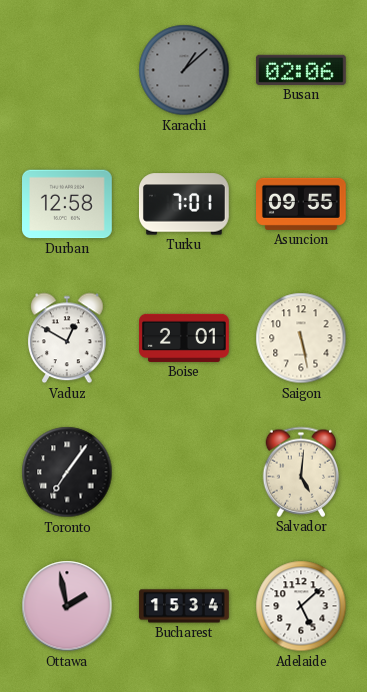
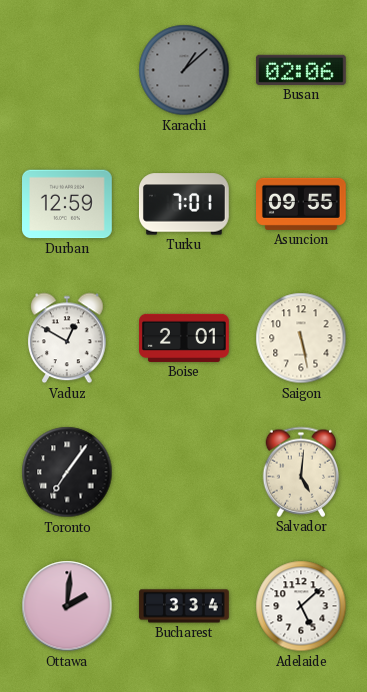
Durban: 12:58 -> 12:59
Ottawa: 1:58 -> 2:01
Bucharest: 15:34 -> 3:34
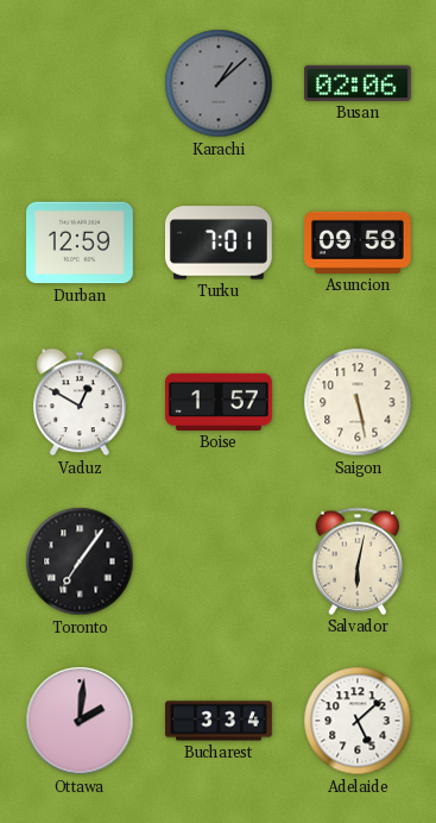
Asuncion: 09:55 -> 09:58
Boise: 2:01 -> 1:57
Salvador: 5:01 -> 6:02
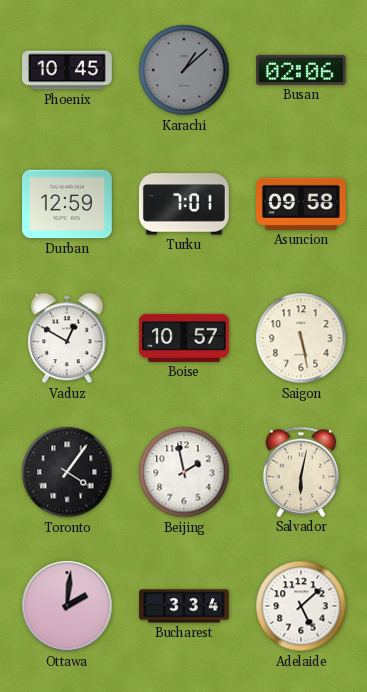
Phoenix: none -> 10:45
Boise: 1:57 -> 10:57
Toronto: 7:06 -> 4:06
Beijing: none -> 1:58
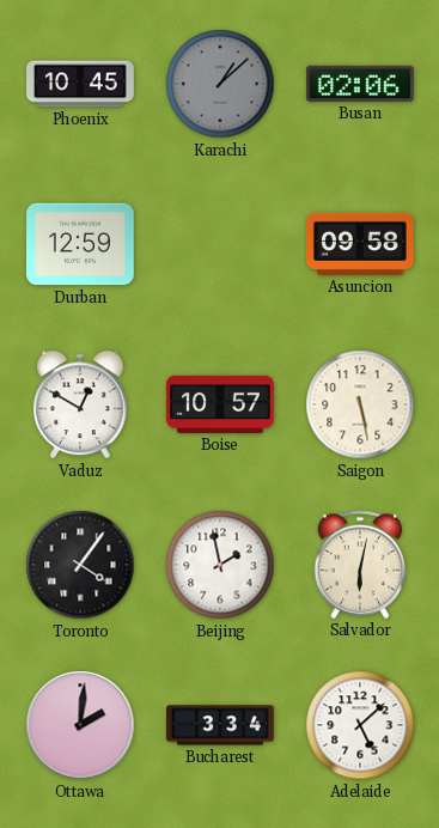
Turku: 7:01 -> none
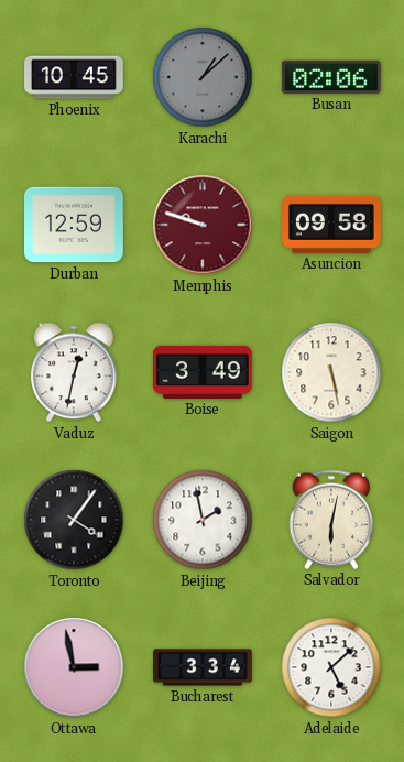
Memphis: none -> 9:48
Vaduz: 12:50 -> 12:32
Boise: 10:57 -> 3:49
Ottawa: 2:01 -> 2:58
